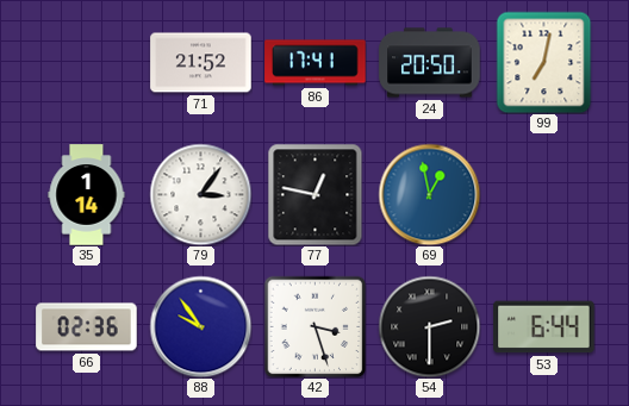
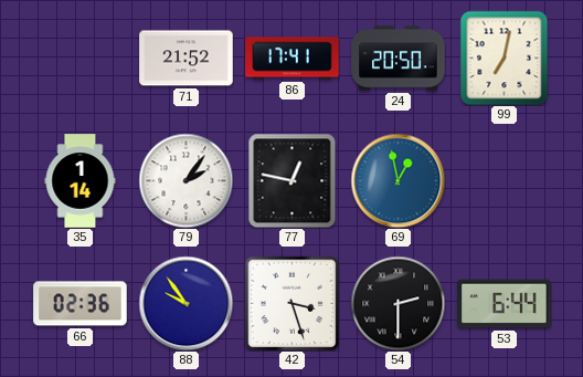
79: 3:06 -> 2:06
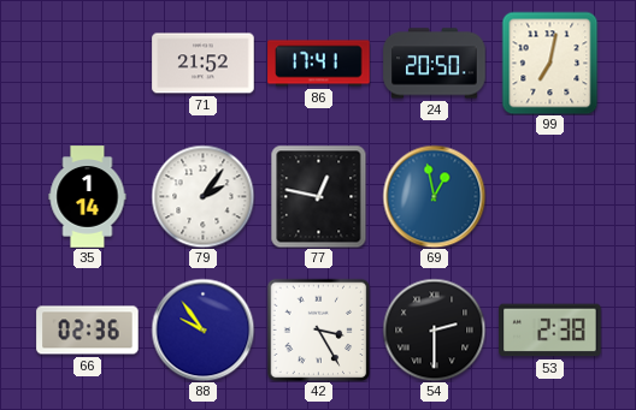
42: 3:27 -> 3:25
53: 6:44 -> 2:38
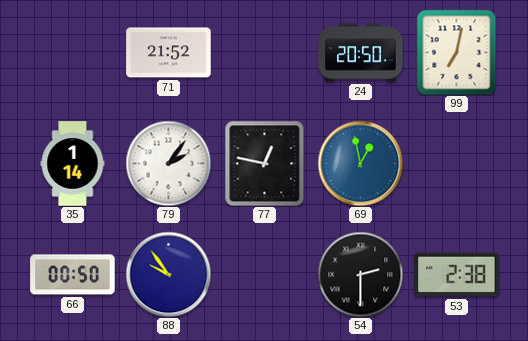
86: 17:41 -> none
66: 02:36 -> 00:50
42: 3:25 -> none
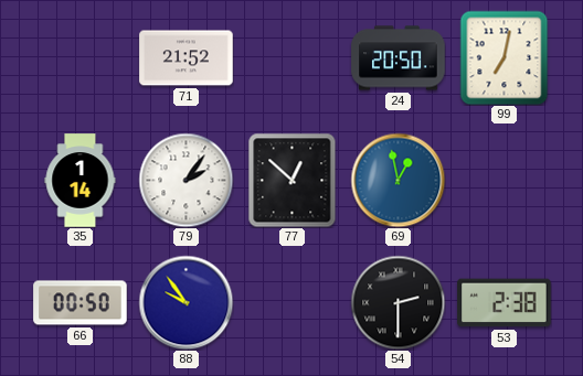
77: 12:47 -> 12:52
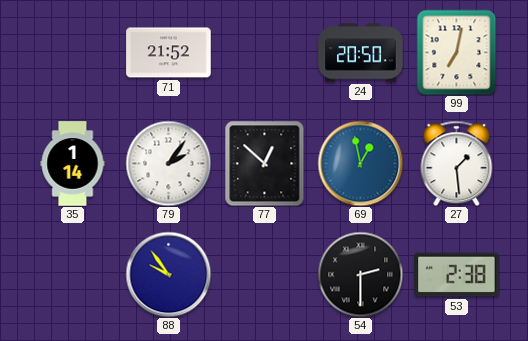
27: none -> 1:29
66: 00:50 -> none
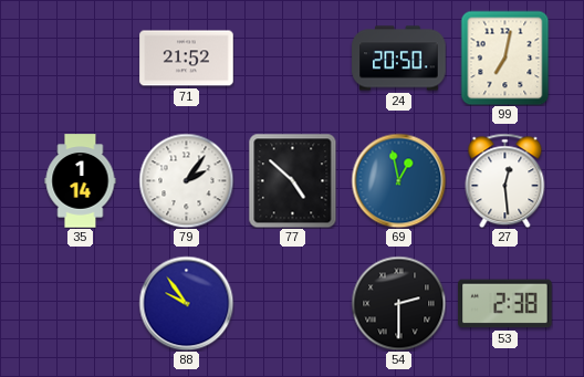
77: 12:52 -> 4:52
27: 1:29 -> 12:29
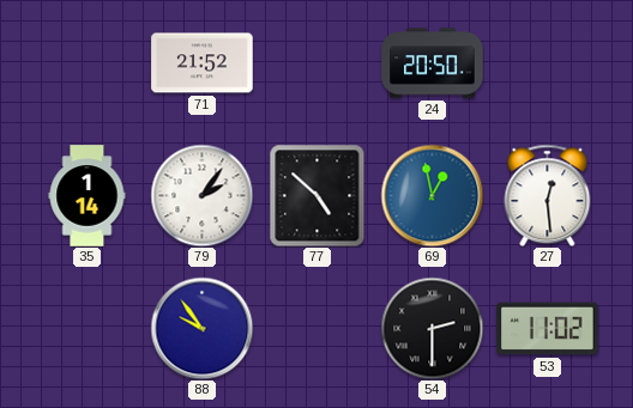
99: 7:02 -> none
53: 2:38 -> 11:02
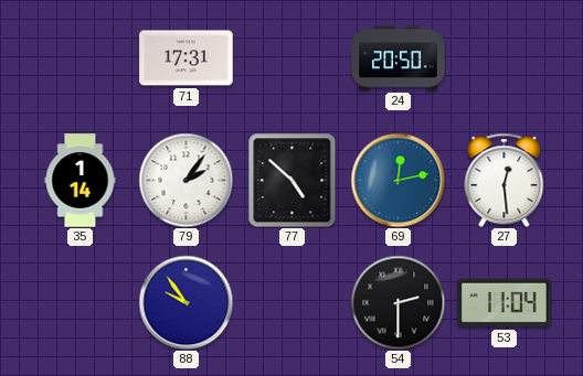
71: 21:52 -> 17:31
69: 12:58 -> 12:13
53: 11:02 -> 11:04
